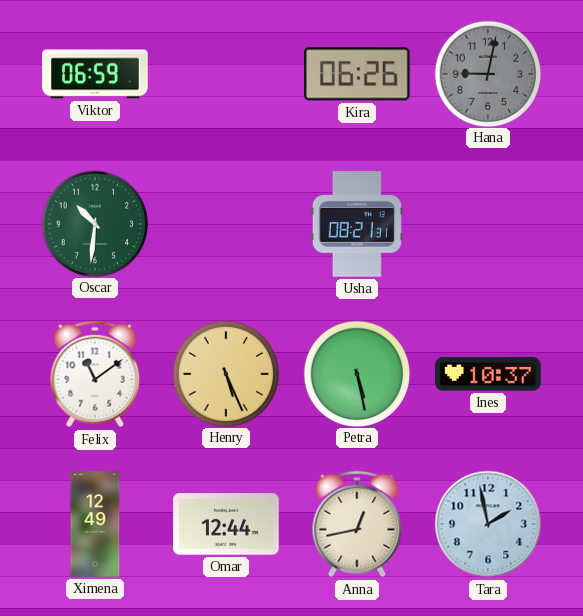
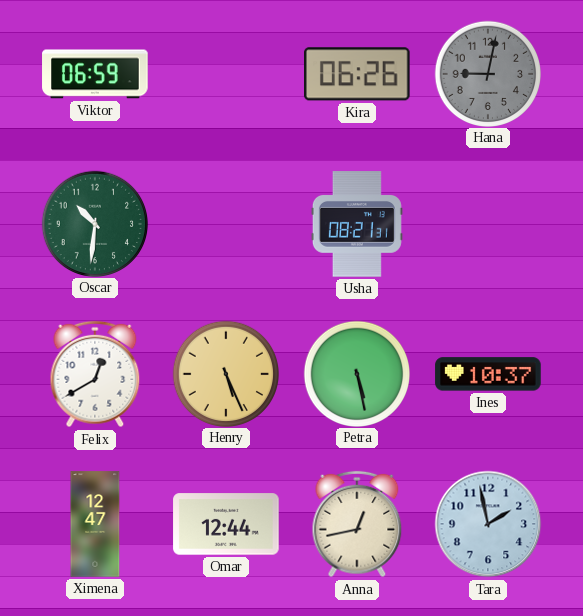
Felix: 11:09 -> 12:40
Ximena: 12:49 -> 12:47
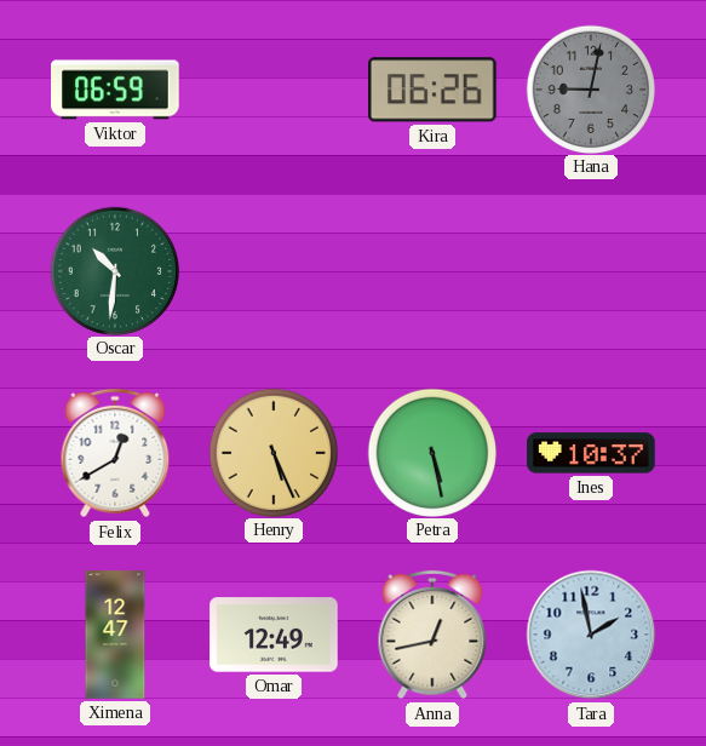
Usha: 08:21 -> none
Omar: 12:44 -> 12:49
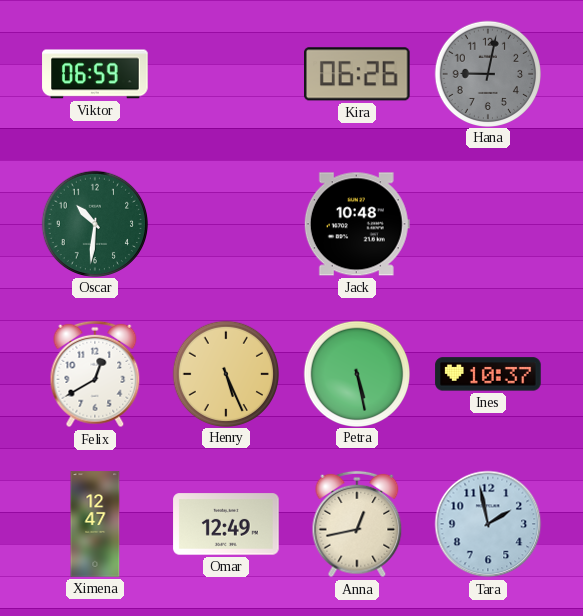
Jack: none -> 10:48
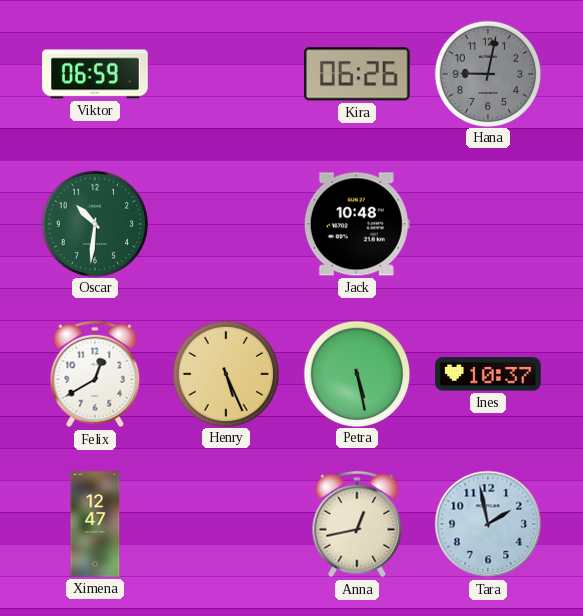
Omar: 12:49 -> none
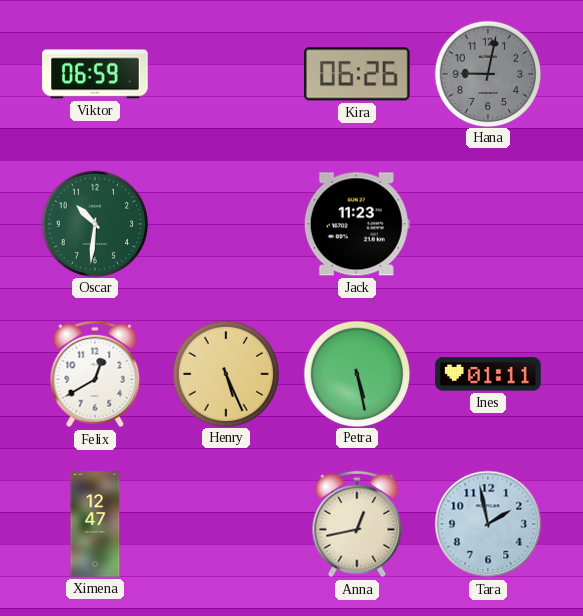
Jack: 10:48 -> 11:23
Ines: 10:37 -> 01:11
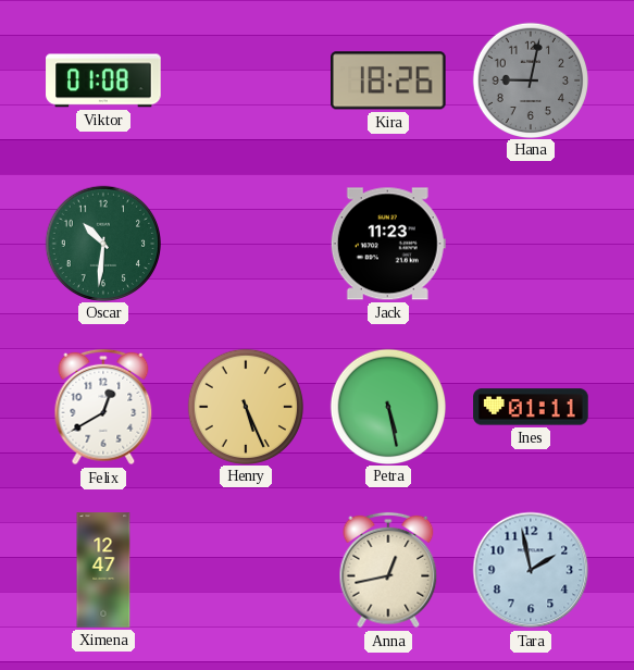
Viktor: 06:59 -> 01:08
Kira: 06:26 -> 18:26
